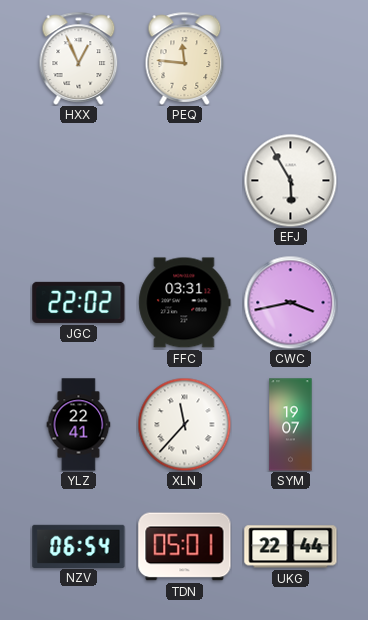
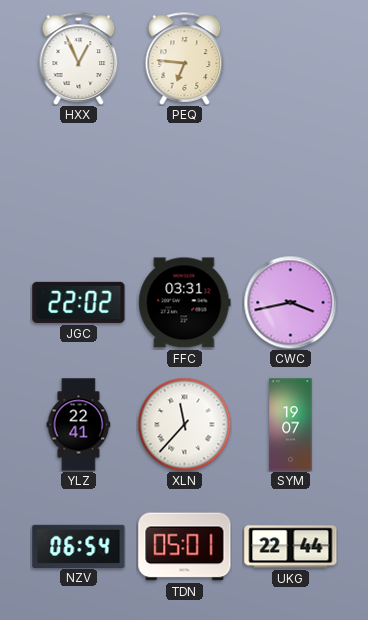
PEQ: 11:46 -> 6:46
EFJ: 5:55 -> none
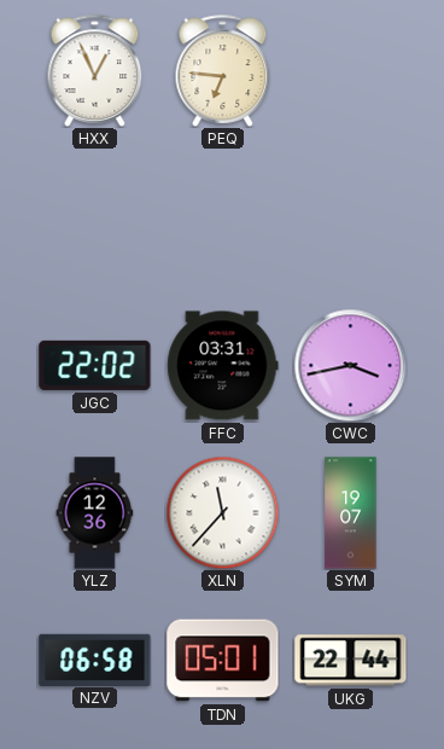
YLZ: 22:41 -> 12:36
NZV: 06:54 -> 06:58
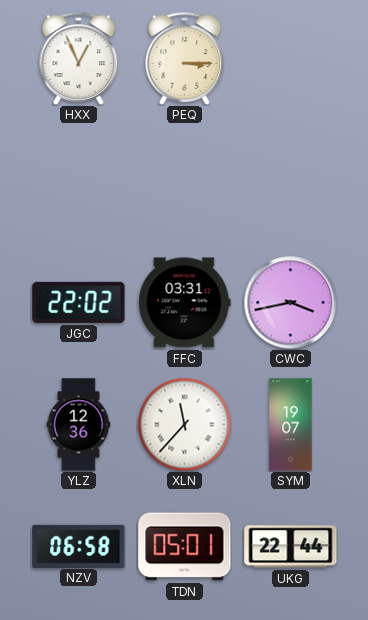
PEQ: 6:46 -> 3:15
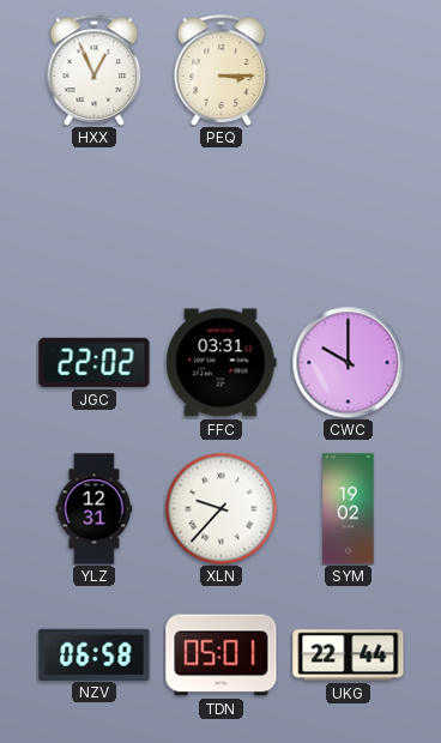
CWC: 3:43 -> 10:00
YLZ: 12:36 -> 12:31
XLN: 11:37 -> 9:37
SYM: 19:07 -> 19:02
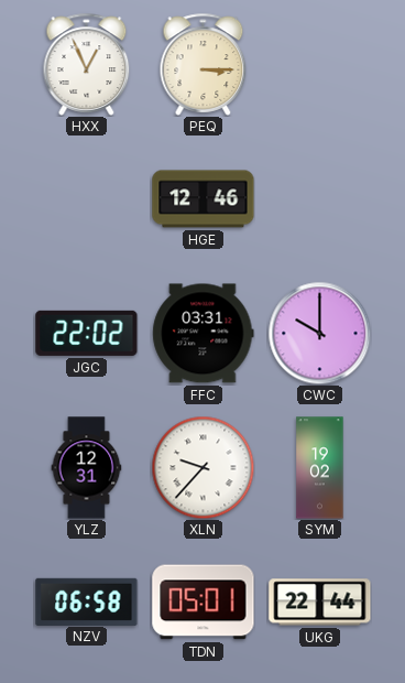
HGE: none -> 12:46
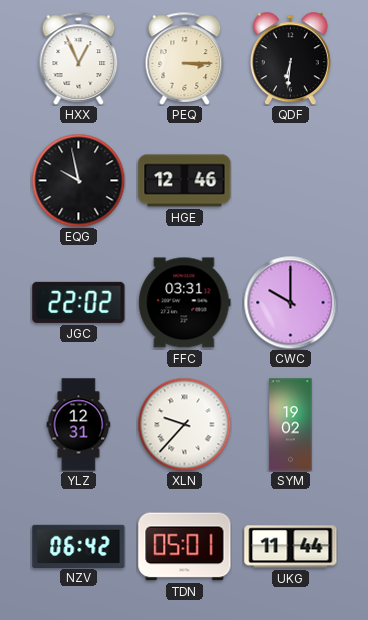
QDF: none -> 6:31
EQG: none -> 9:58
NZV: 06:58 -> 06:42
UKG: 22:44 -> 11:44
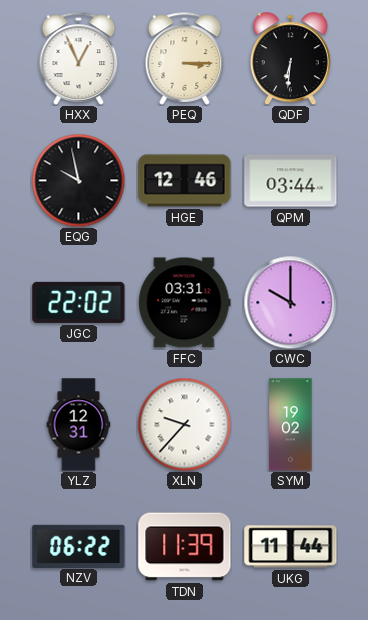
QPM: none -> 03:44
NZV: 06:42 -> 06:22
TDN: 05:01 -> 11:39
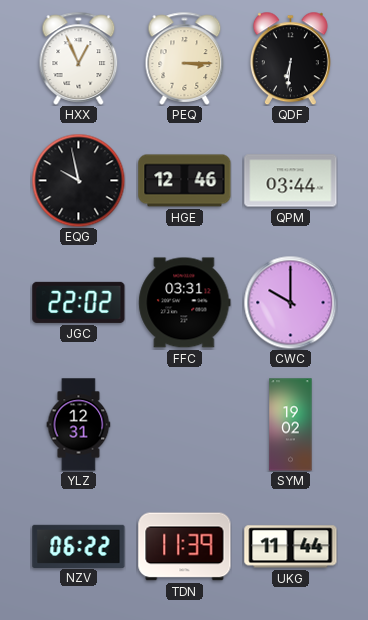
XLN: 9:37 -> none
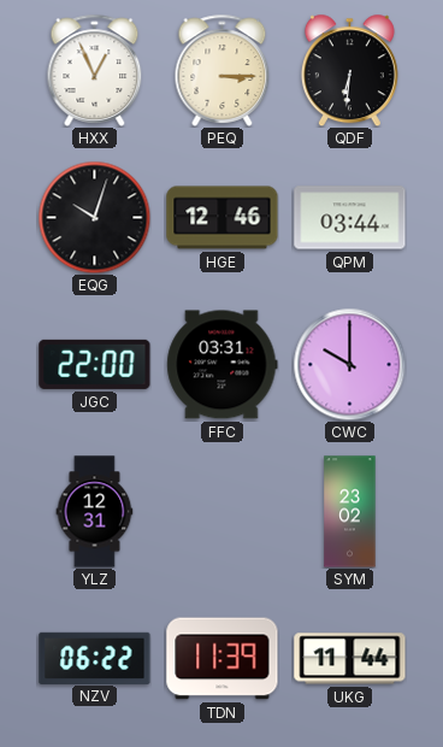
EQG: 9:58 -> 10:03
JGC: 22:02 -> 22:00
SYM: 19:02 -> 23:02
